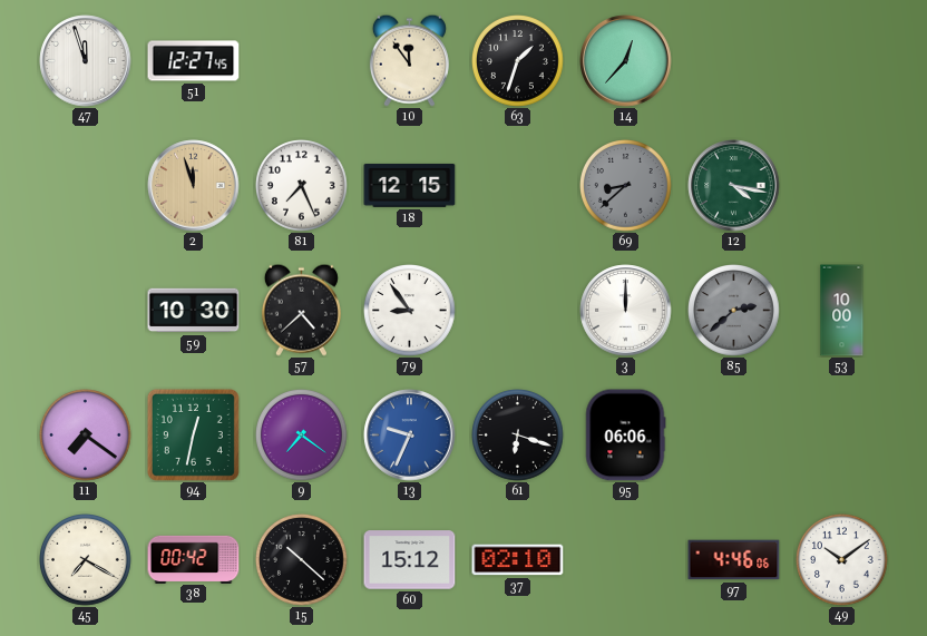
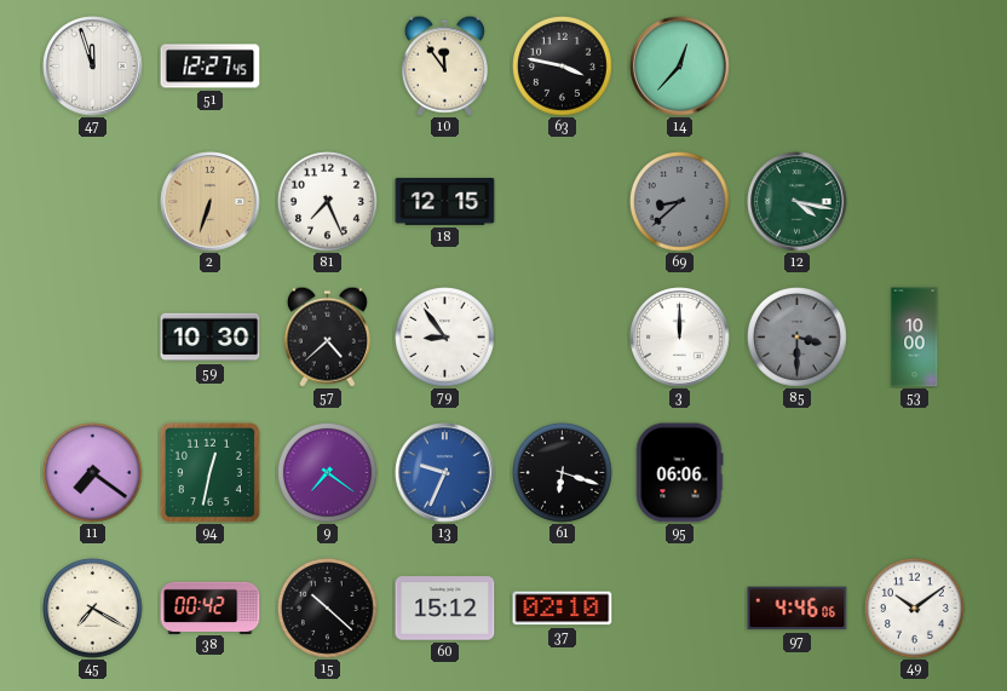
63: 1:33 -> 3:47
2: 11:57 -> 6:33
85: 2:38 -> 3:30
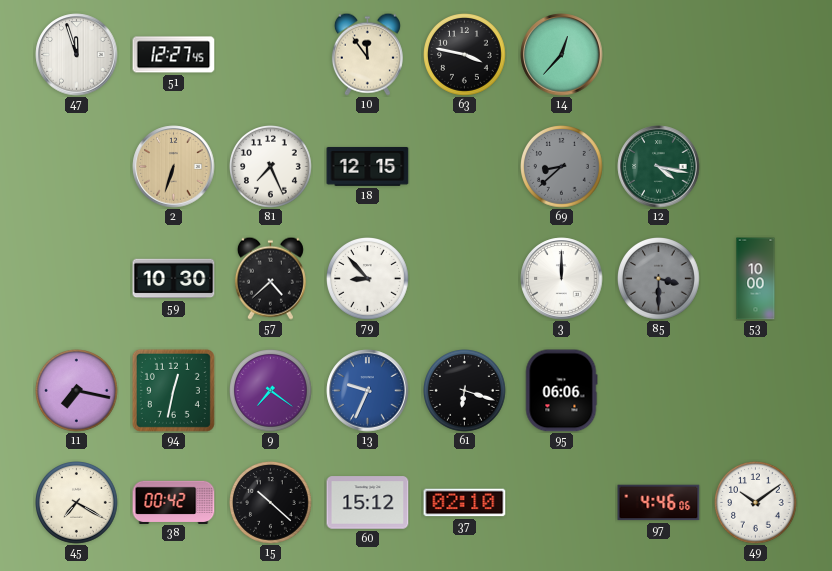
79: 8:54 -> 8:53
11: 7:21 -> 7:17
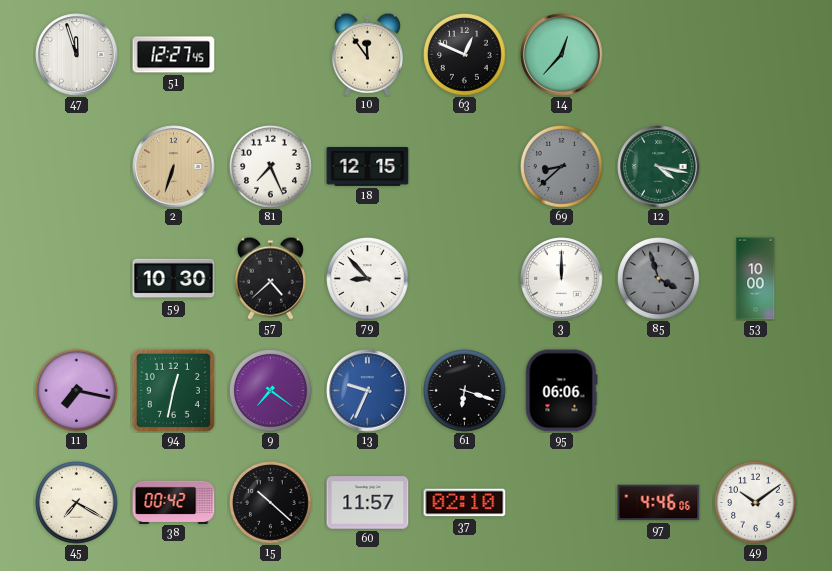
63: 3:47 -> 12:49
85: 3:30 -> 3:57
60: 15:12 -> 11:57
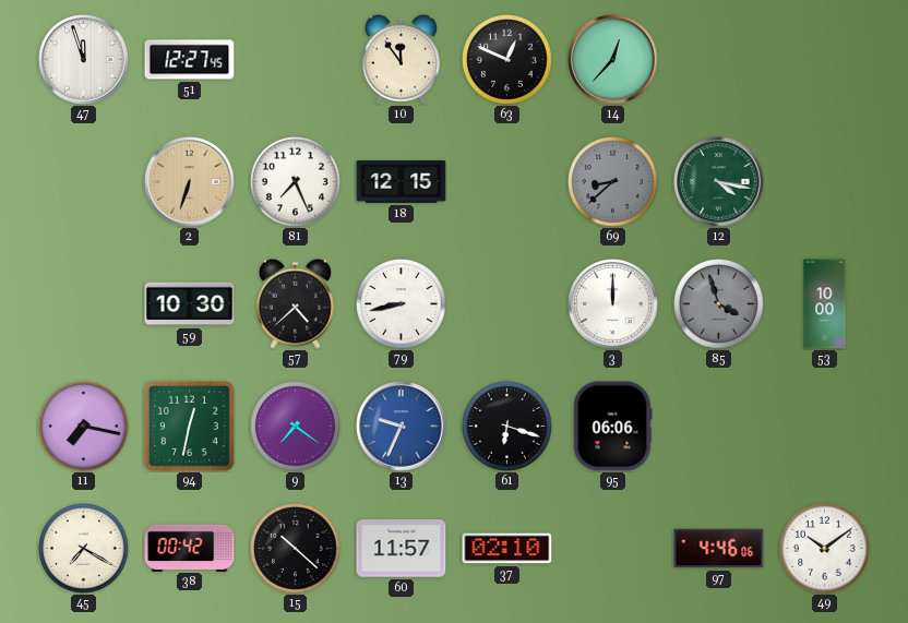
79: 8:53 -> 8:43
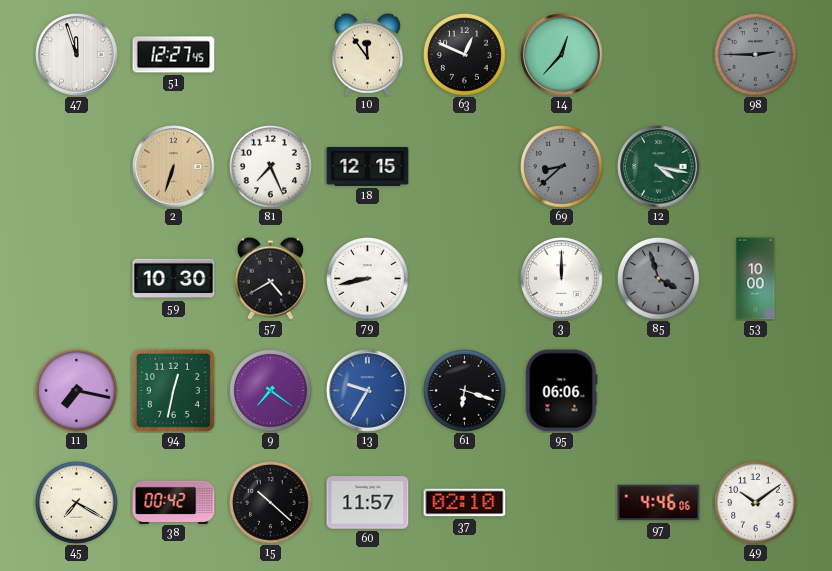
98: none -> 2:45
57: 4:38 -> 4:40
13: 9:34 -> 9:35
